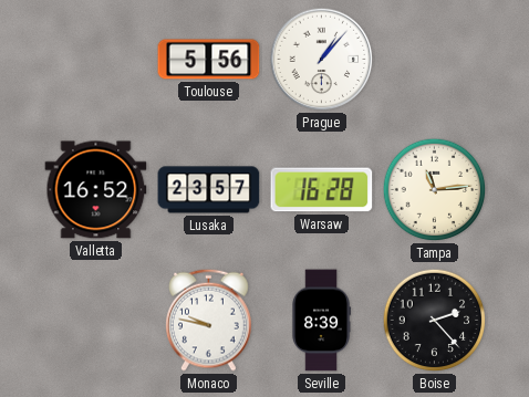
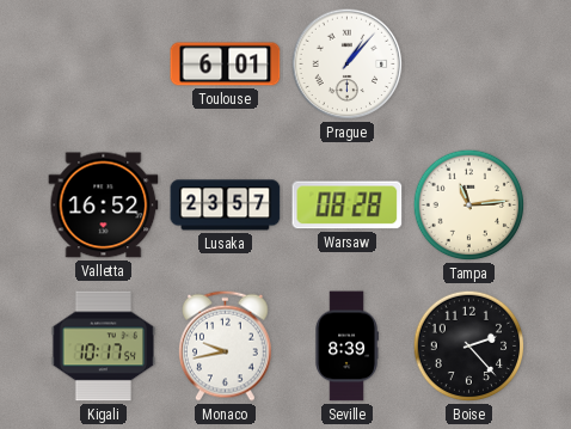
Toulouse: 5:56 -> 6:01
Warsaw: 16:28 -> 08:28
Kigali: none -> 10:17
Monaco: 9:47 -> 9:43
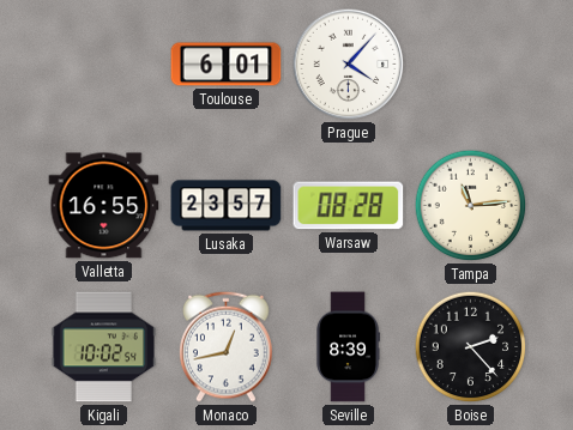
Prague: 1:07 -> 4:07
Valletta: 16:52 -> 16:55
Kigali: 10:17 -> 10:02
Monaco: 9:43 -> 12:43
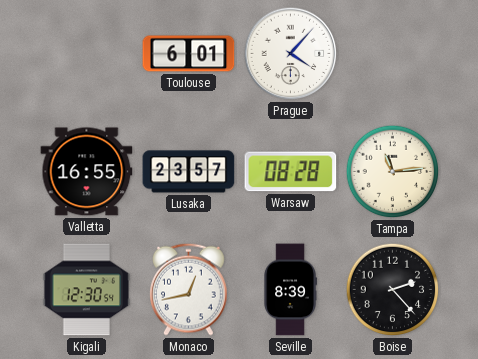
Kigali: 10:02 -> 12:30
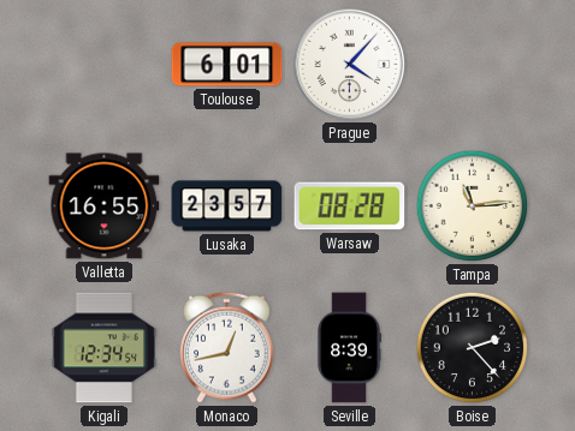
Kigali: 12:30 -> 12:34
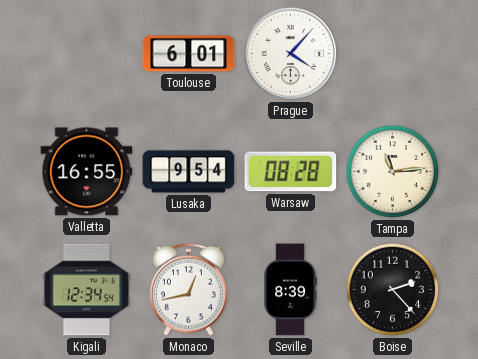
Lusaka: 23:57 -> 9:54
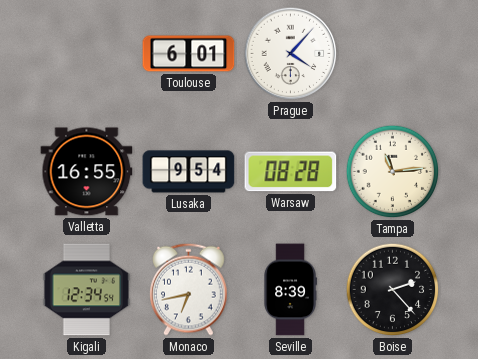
Monaco: 12:43 -> 6:43
